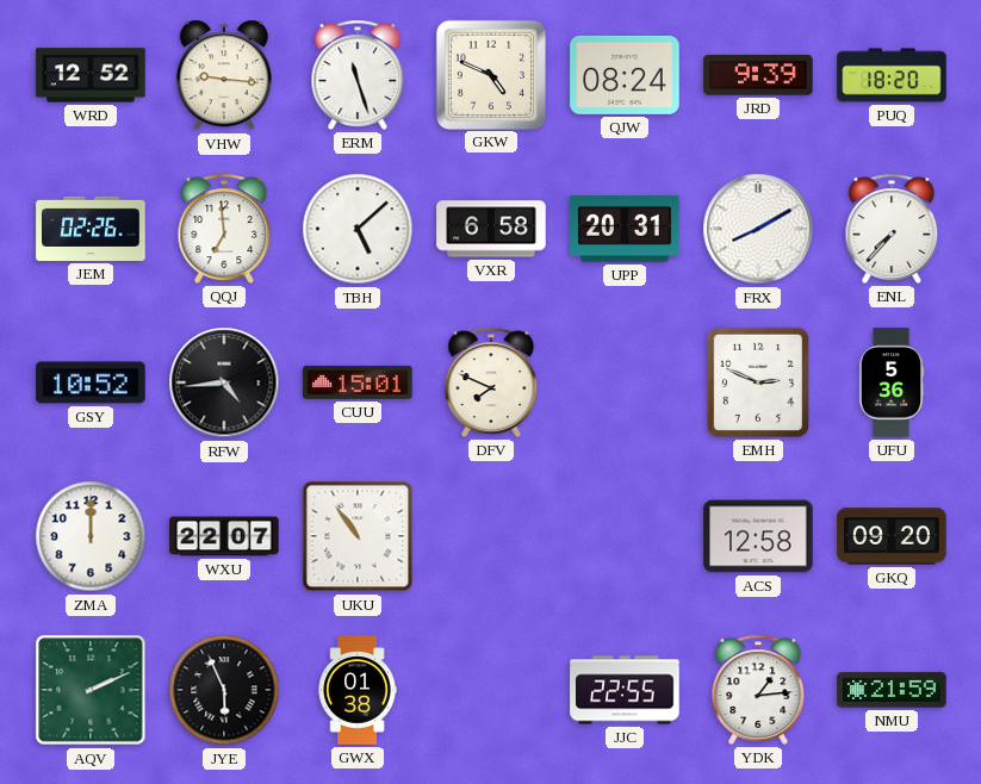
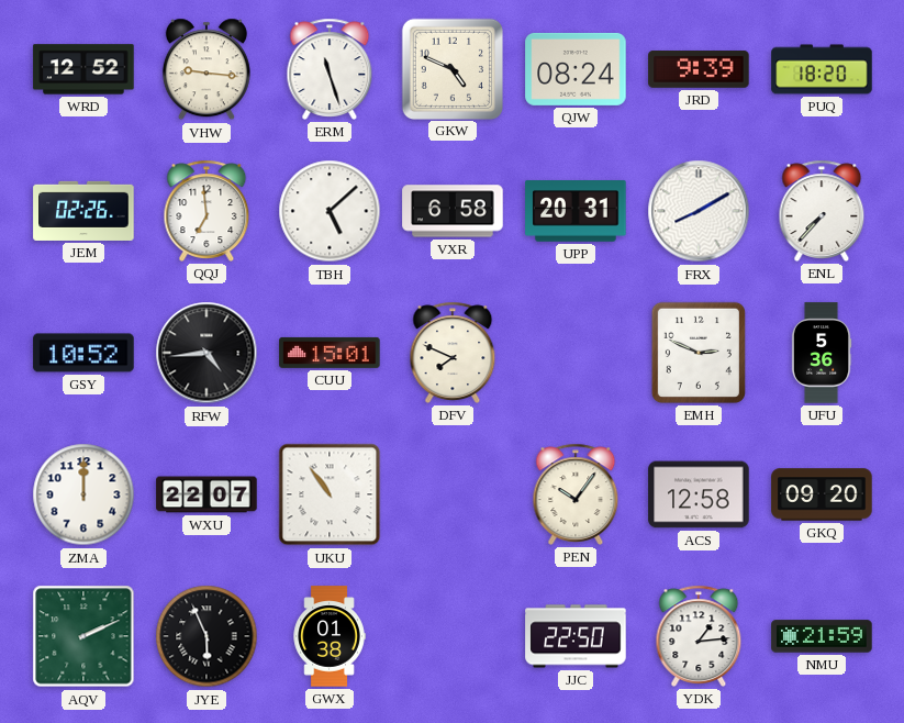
PEN: none -> 10:06
JJC: 22:55 -> 22:50
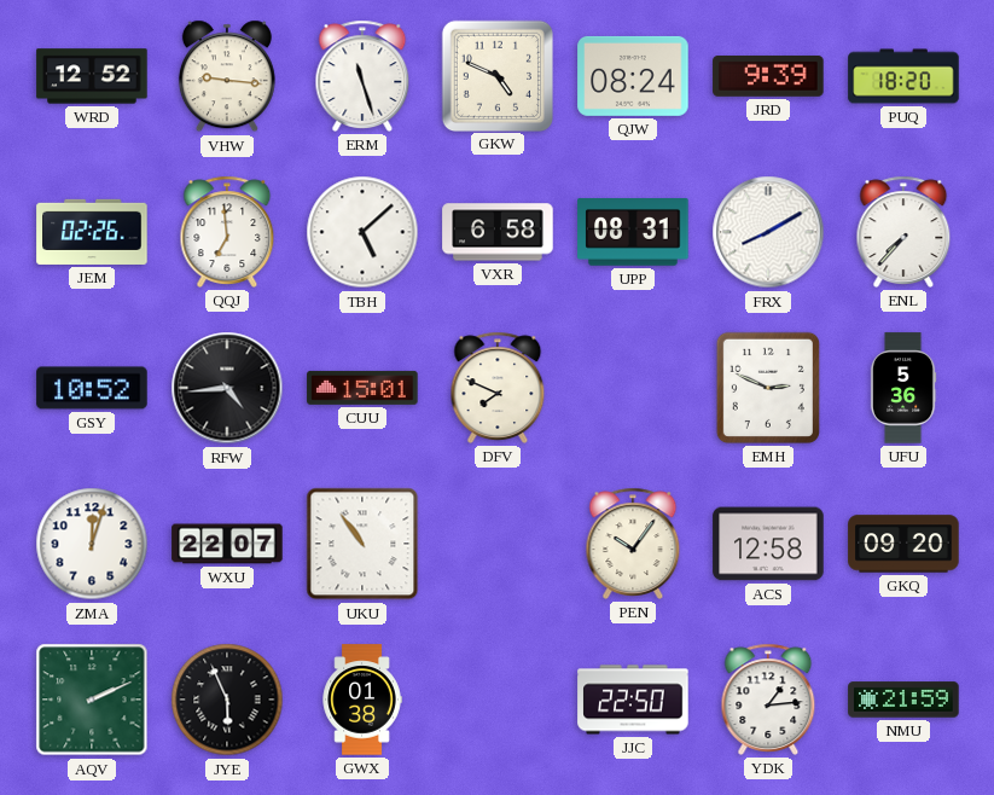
UPP: 20:31 -> 08:31
ZMA: 12:00 -> 12:03
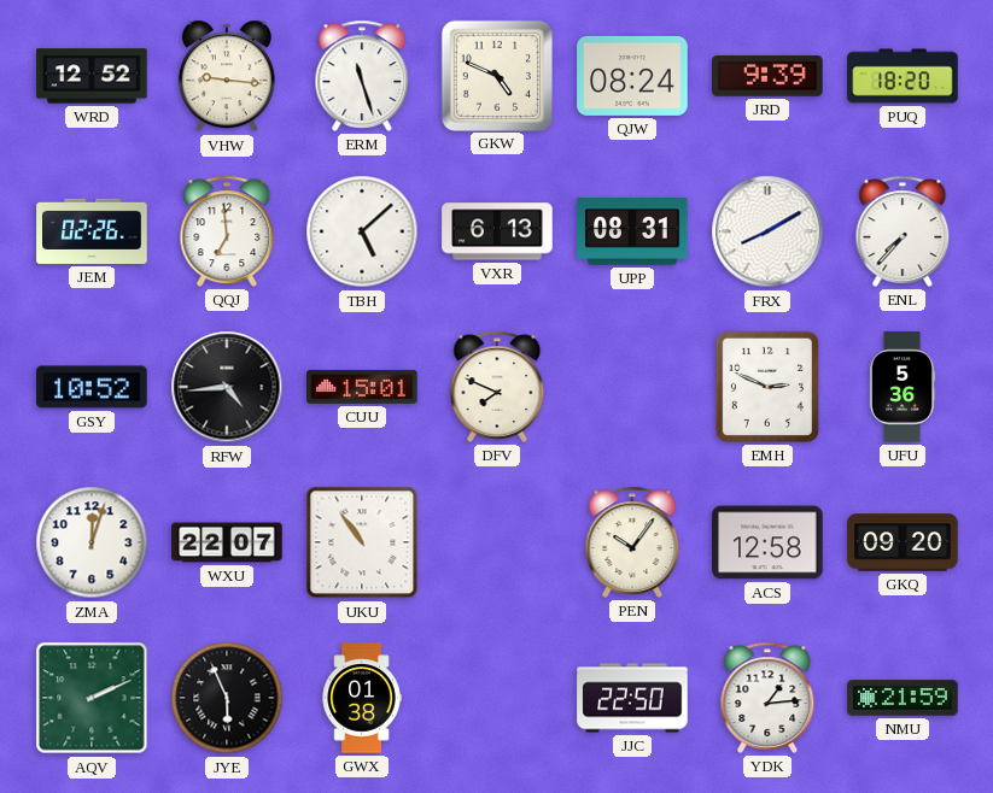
VXR: 6:58 -> 6:13
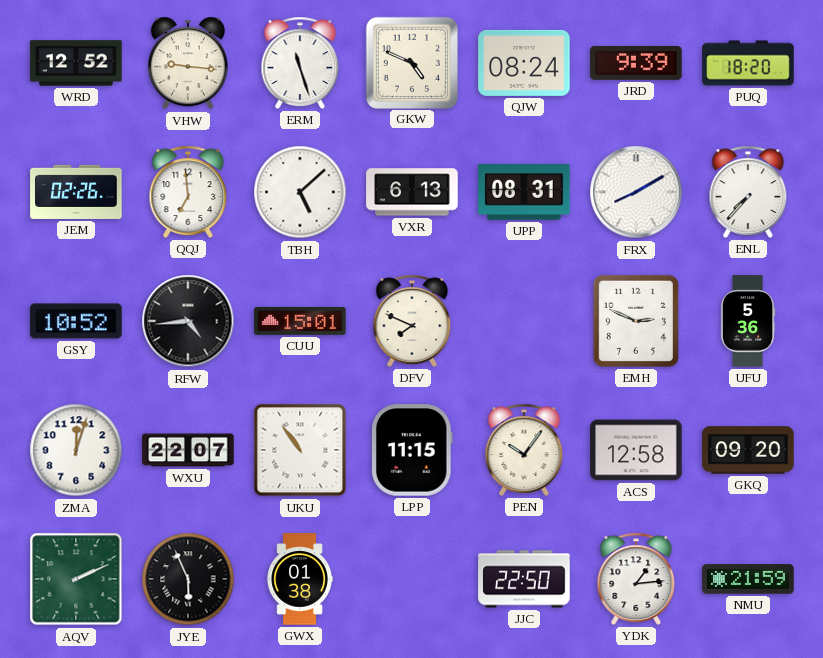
LPP: none -> 11:15
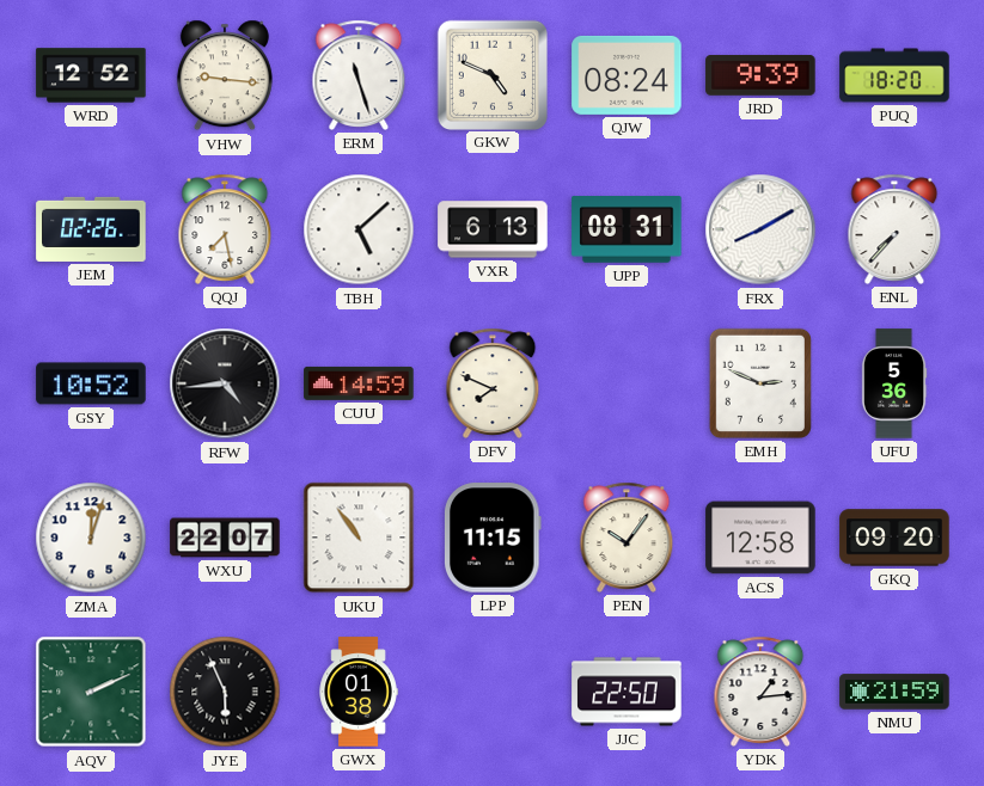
QQJ: 6:59 -> 7:28
CUU: 15:01 -> 14:59
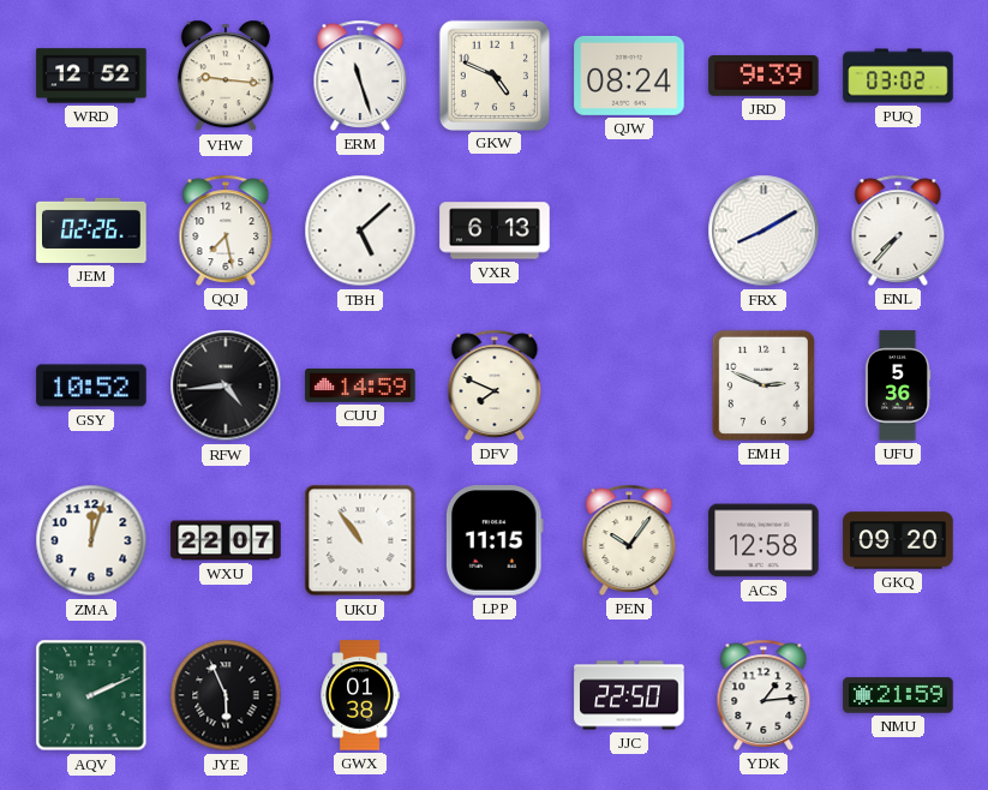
PUQ: 18:20 -> 03:02
UPP: 08:31 -> none
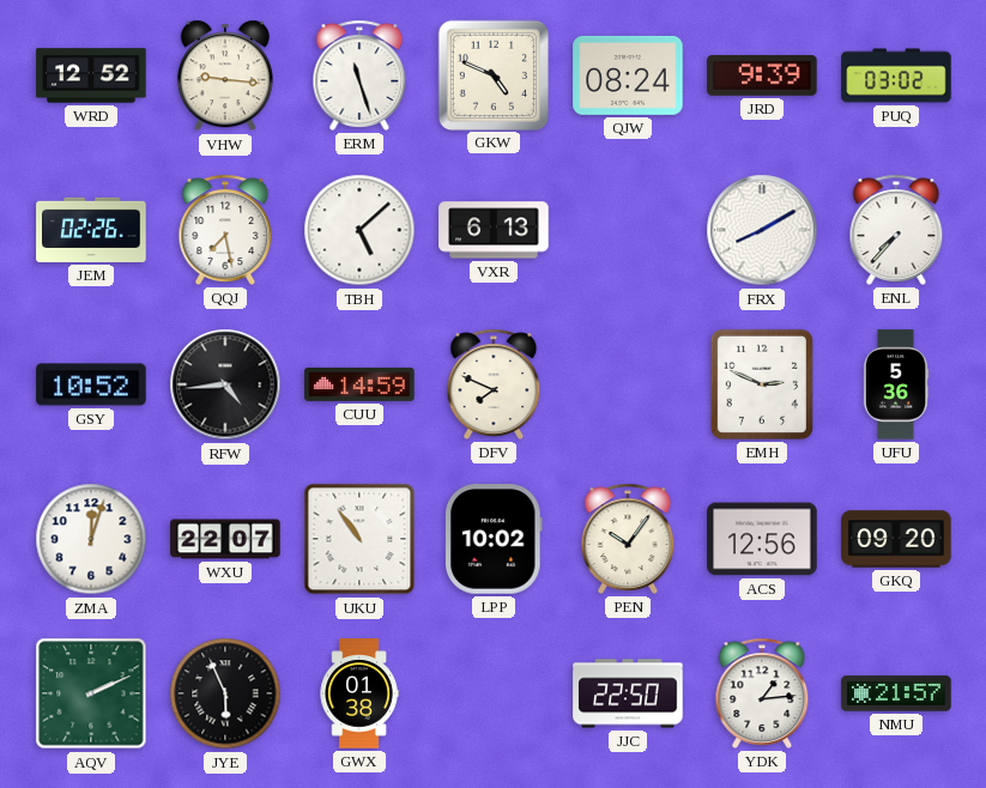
LPP: 11:15 -> 10:02
ACS: 12:58 -> 12:56
NMU: 21:59 -> 21:57
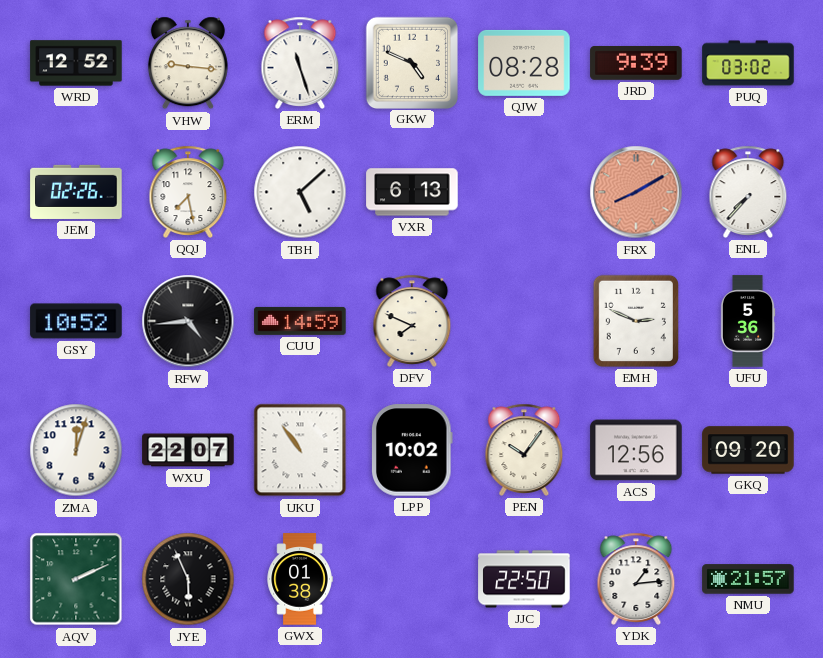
QJW: 08:24 -> 08:28
FRX dial: white -> salmon
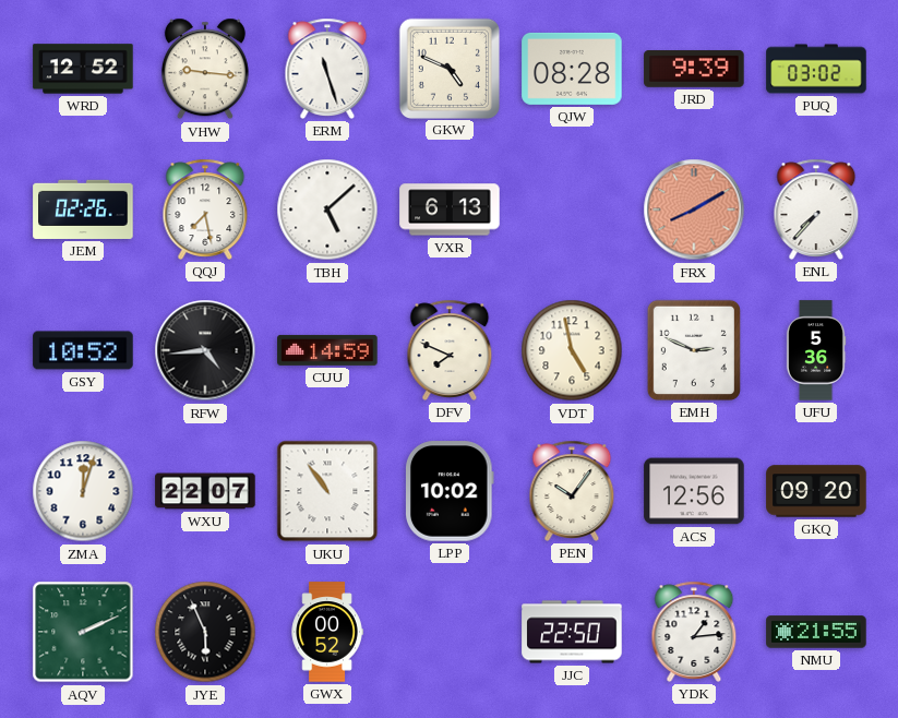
VDT: none -> 4:58
GWX: 01:38 -> 00:52
NMU: 21:57 -> 21:55
